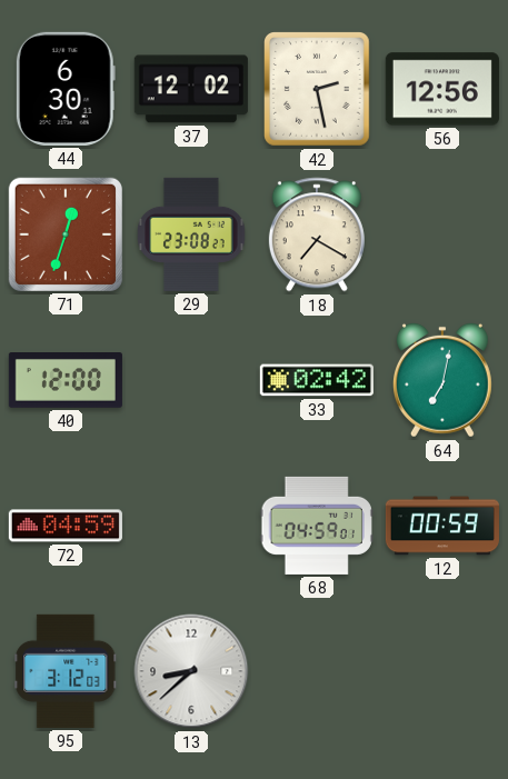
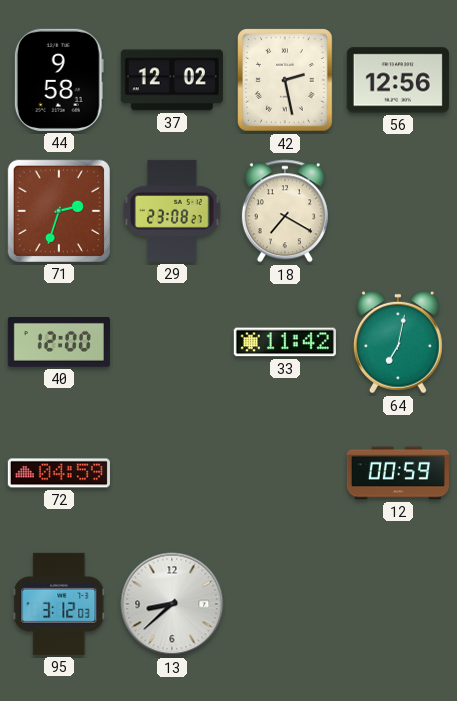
44: 6:30 -> 9:58
71: 12:33 -> 2:33
33: 02:42 -> 11:42
68: 04:59 -> none
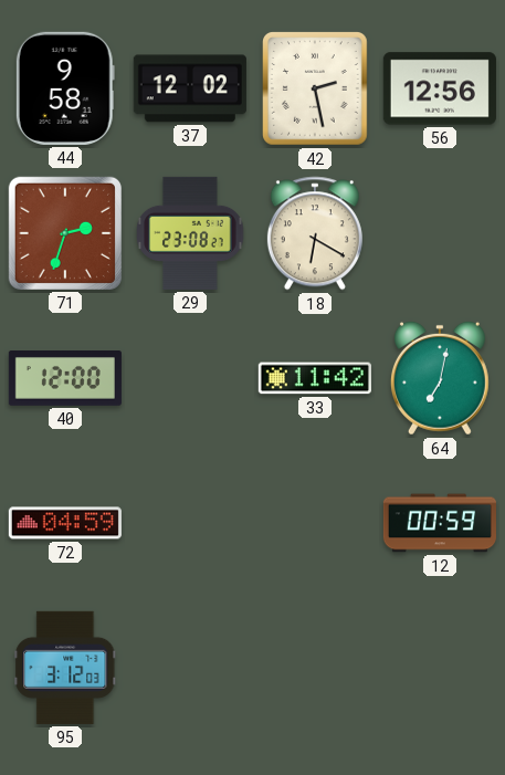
18: 7:20 -> 6:20
13: 8:38 -> none
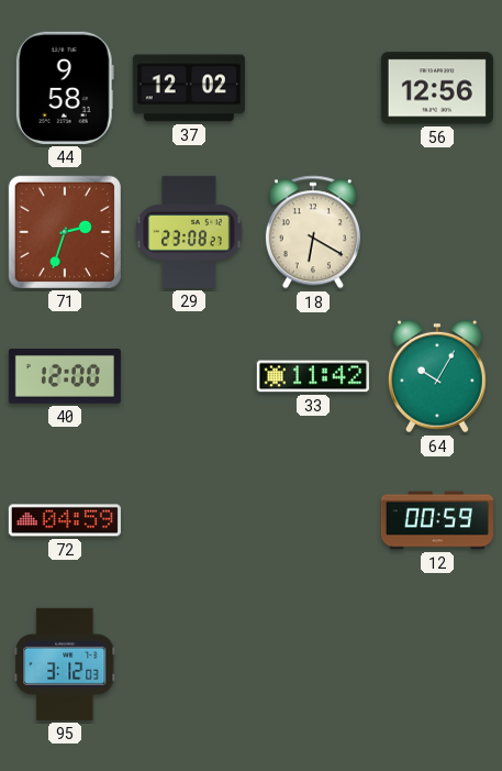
42: 2:28 -> none
64: 7:02 -> 10:05
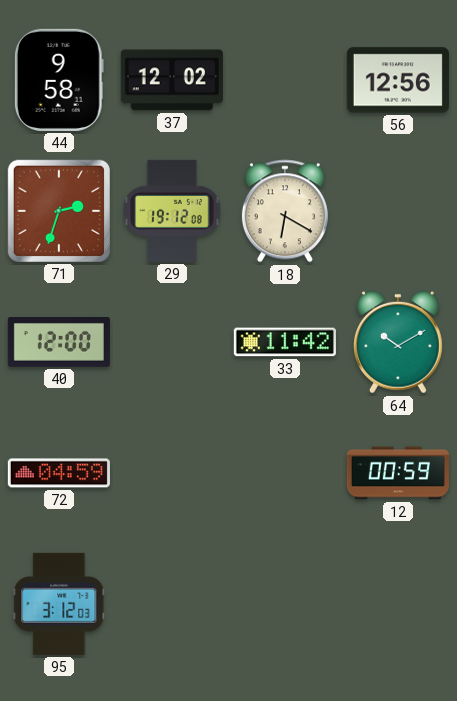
29: 23:08 -> 19:12
64: 10:05 -> 10:10
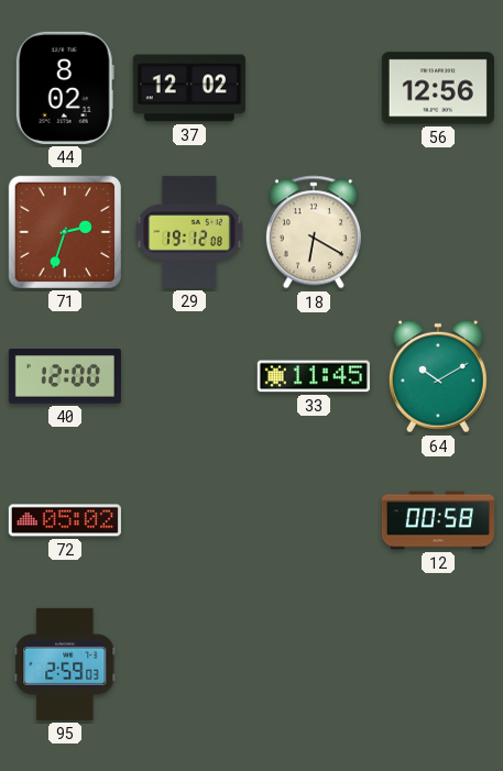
44: 9:58 -> 8:02
33: 11:42 -> 11:45
72: 04:59 -> 05:02
12: 00:59 -> 00:58
95: 3:12 -> 2:59
